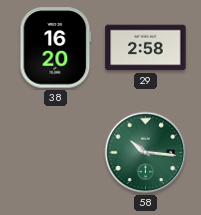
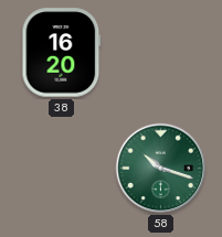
29: 2:58 -> none
58: 10:16 -> 10:18
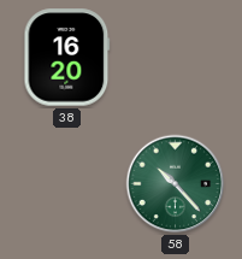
58: 10:18 -> 10:23
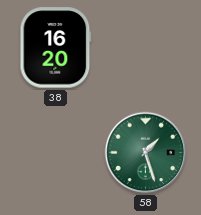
58: 10:23 -> 1:27
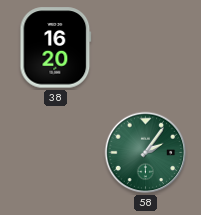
58: 1:27 -> 2:06
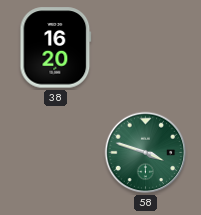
58: 2:06 -> 3:48
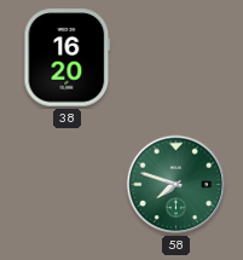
58: 3:48 -> 7:48
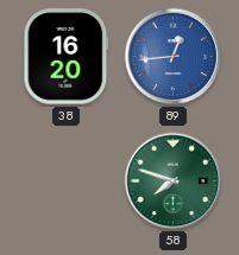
89: none -> 12:44
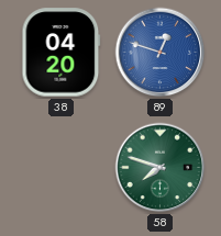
38: 16:20 -> 04:20
89: 12:44 -> 12:48
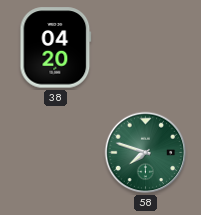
89: 12:48 -> none
